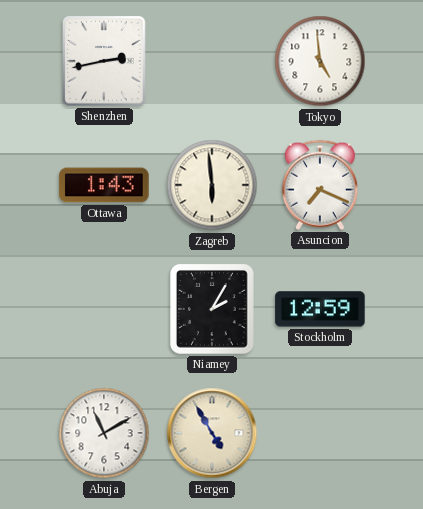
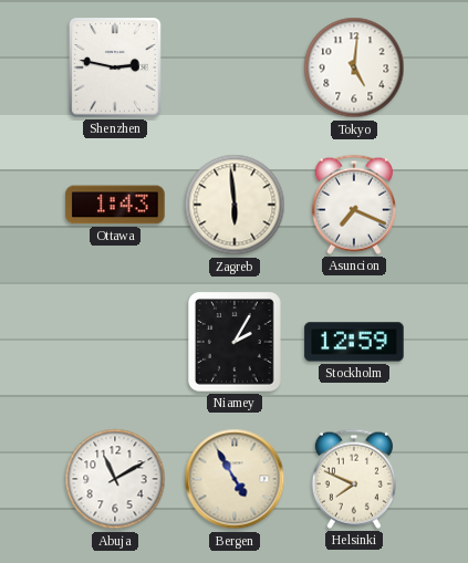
Shenzhen: 2:43 -> 2:47
Tokyo: 4:59 -> 5:01
Helsinki: none -> 7:49
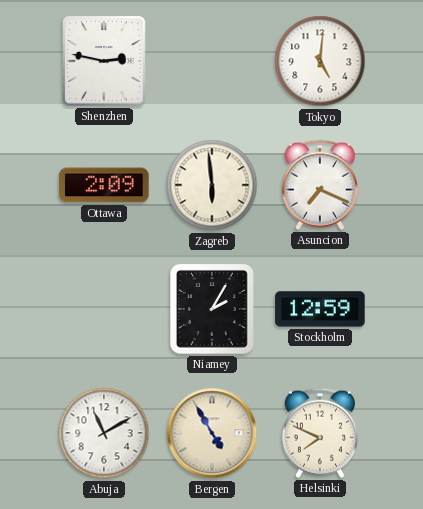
Ottawa: 1:43 -> 2:09
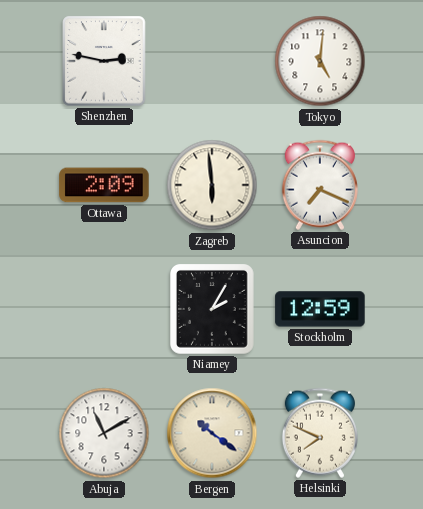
Bergen: 4:55 -> 10:21
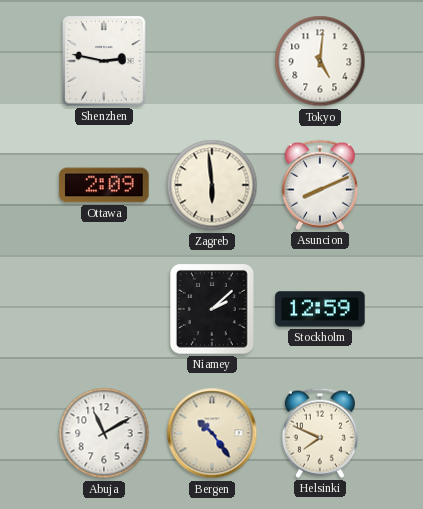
Asuncion: 7:19 -> 8:11
Niamey: 2:05 -> 2:08
Bergen: 10:21 -> 10:24
